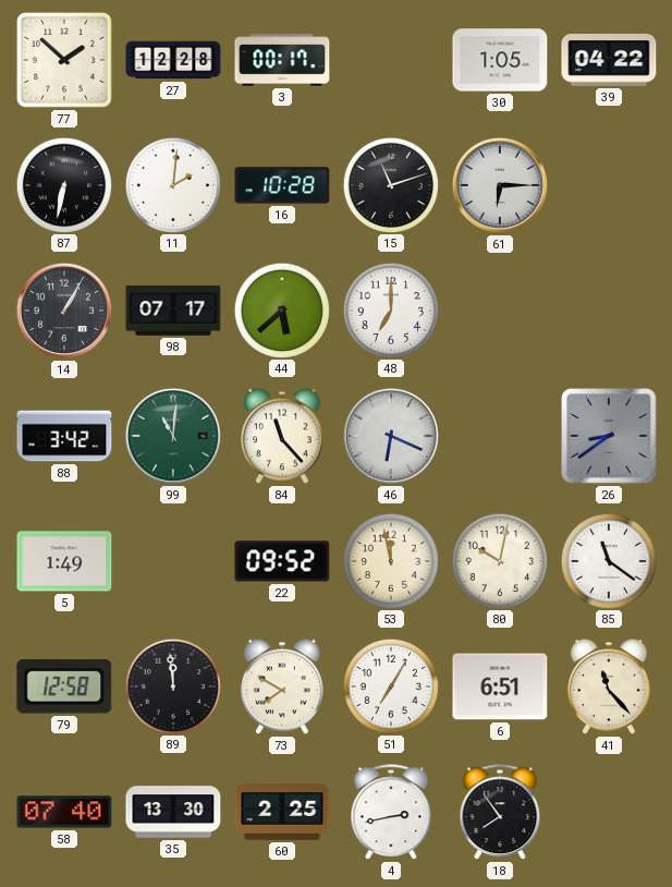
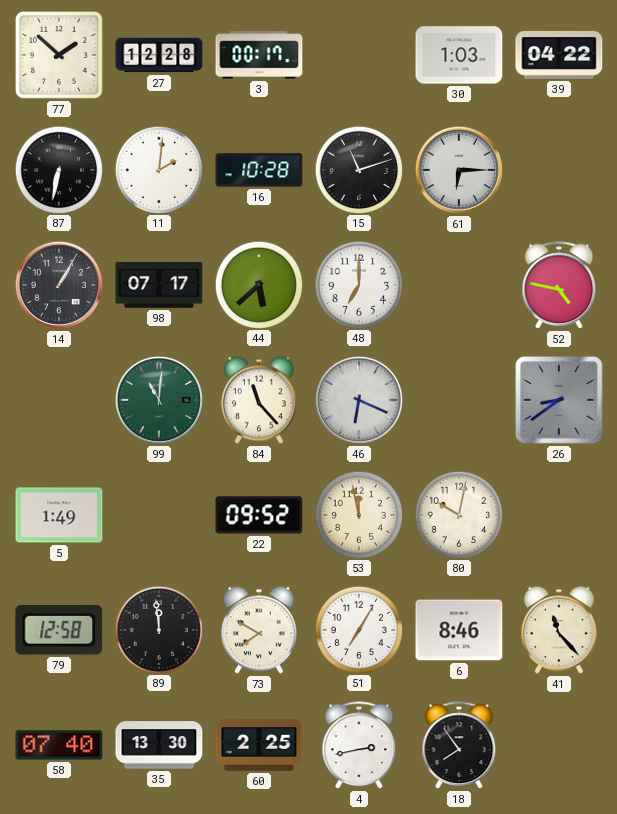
30: 1:05 -> 1:03
52: none -> 4:47
88: 3:42 -> none
85: 11:21 -> none
6: 6:51 -> 8:46
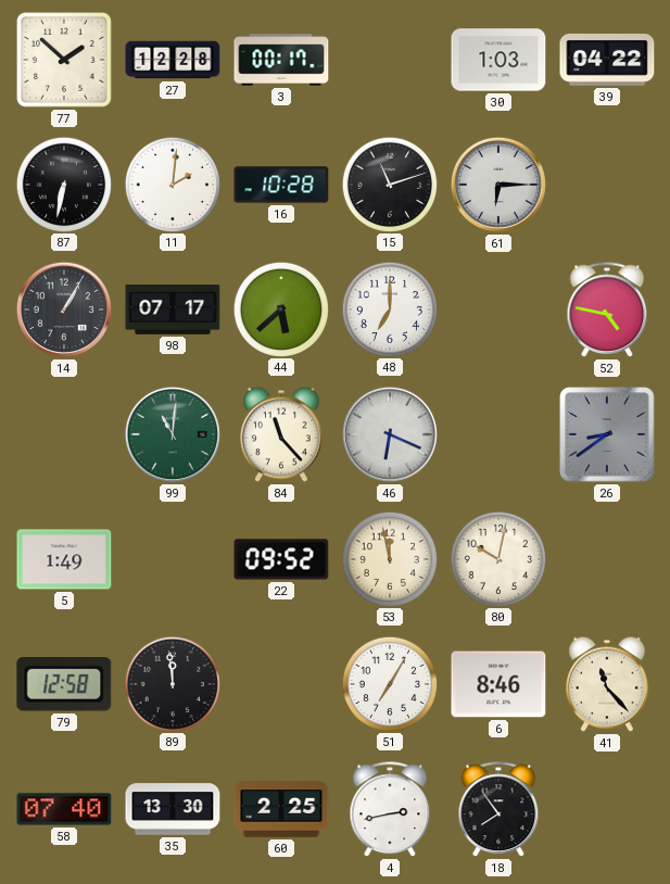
73: 7:50 -> none
